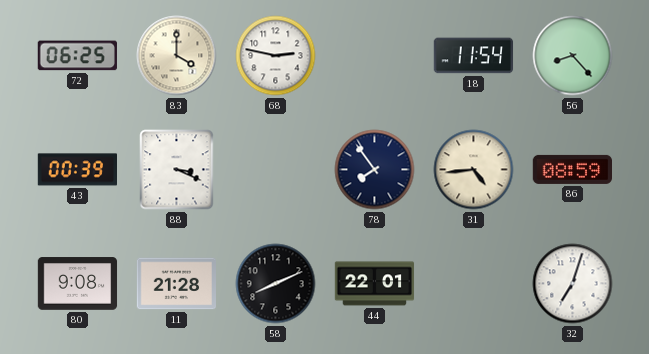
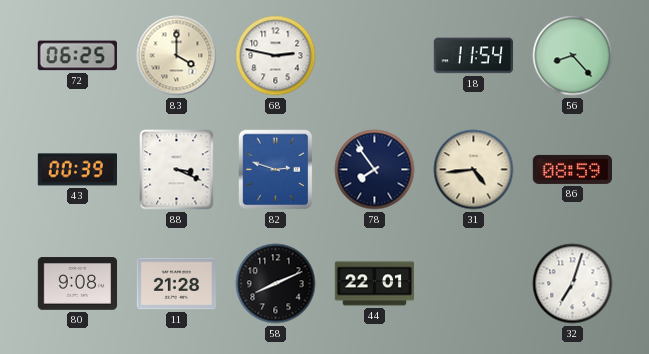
82: none -> 2:48
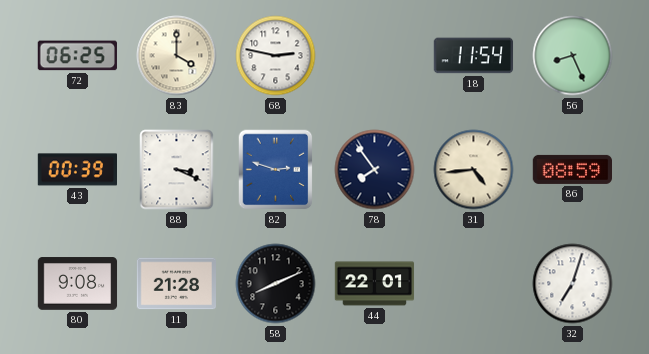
56: 8:23 -> 8:26
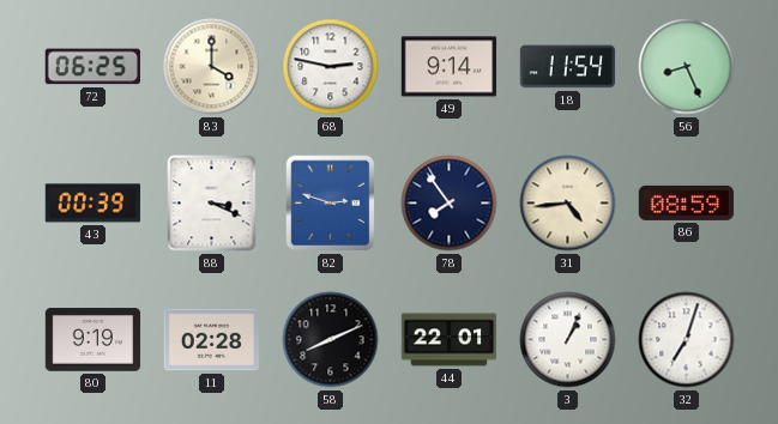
49: none -> 9:14
80: 9:08 -> 9:19
11: 21:28 -> 02:28
3: none -> 1:04
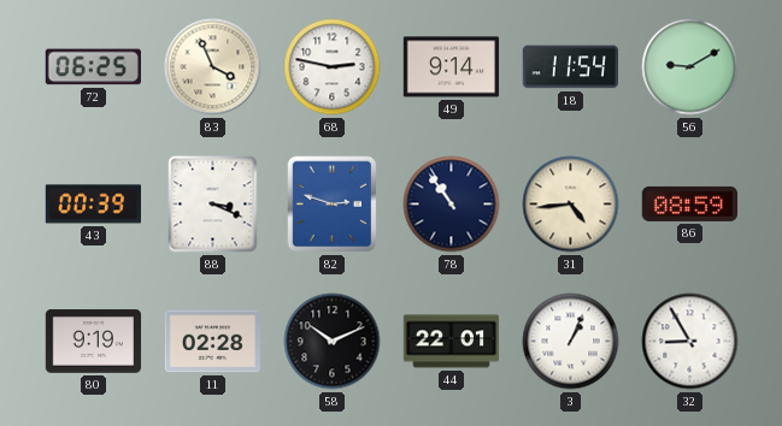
83: 4:00 -> 3:56
56: 8:26 -> 9:10
78: 7:54 -> 10:54
58: 8:11 -> 10:11
32: 7:03 -> 8:55
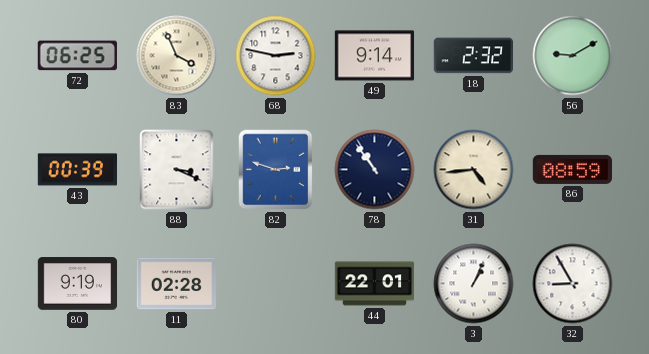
18: 11:54 -> 2:32
58: 10:11 -> none
